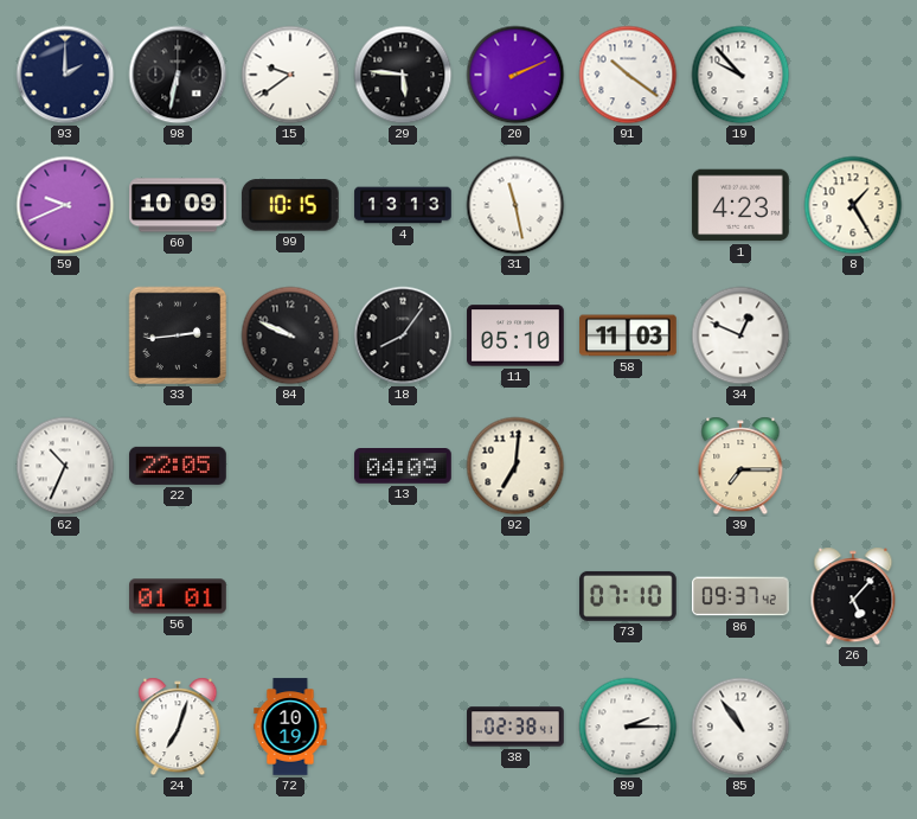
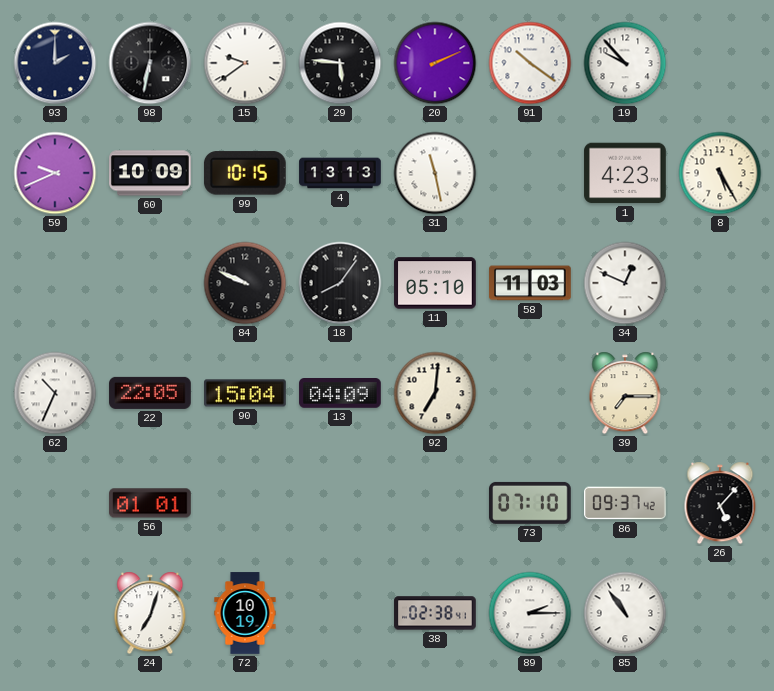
8: 1:25 -> 5:25
33: 2:44 -> none
90: none -> 15:04
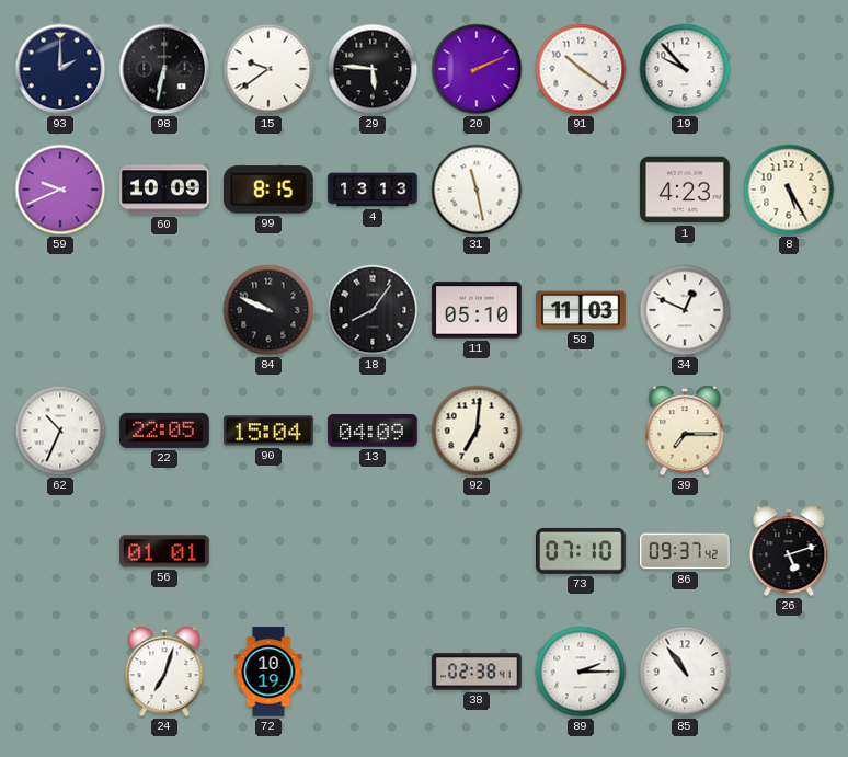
99: 10:15 -> 8:15
26: 5:07 -> 5:12
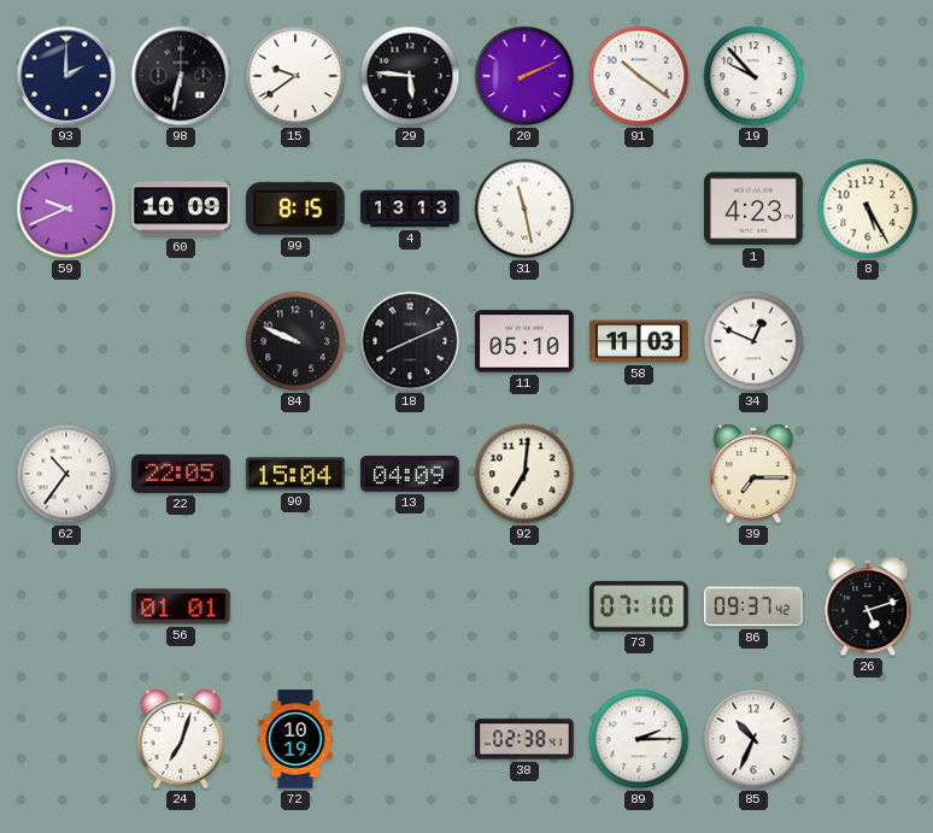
18: 8:06 -> 8:11
62: 10:34 -> 10:36
85: 10:54 -> 10:34
